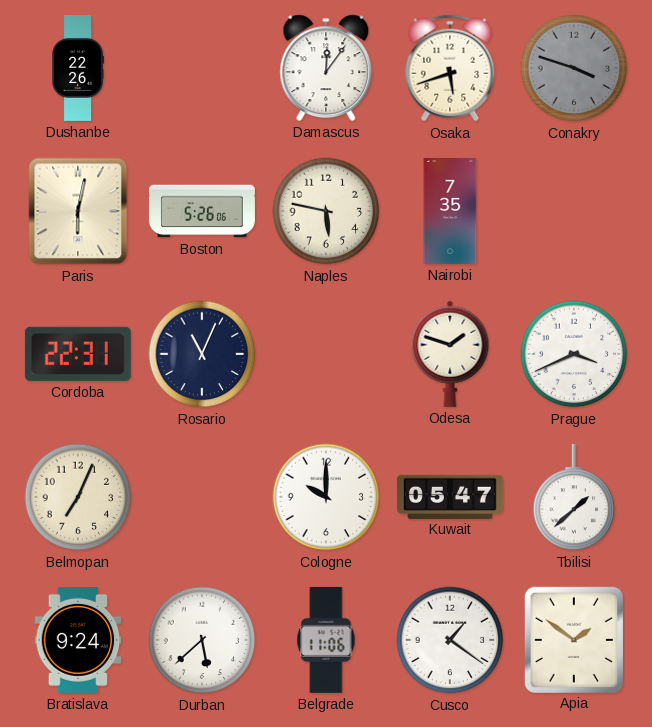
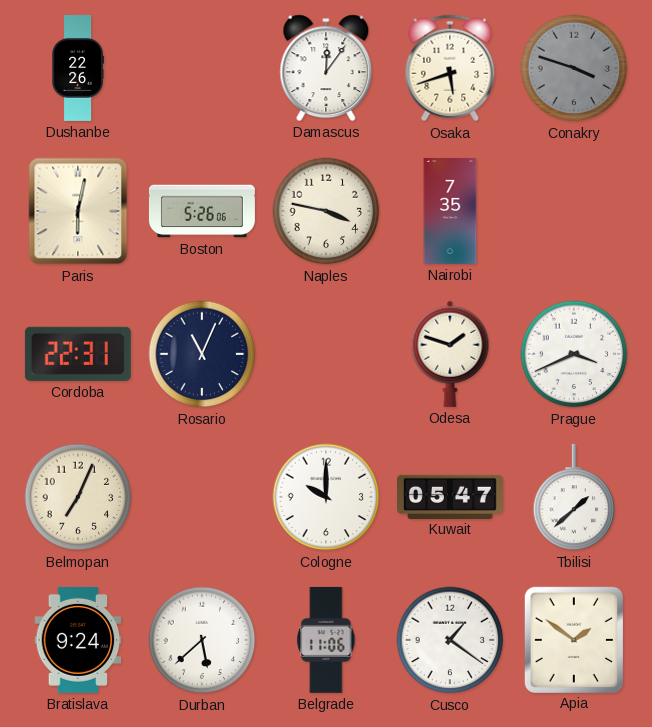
Naples: 5:47 -> 3:47
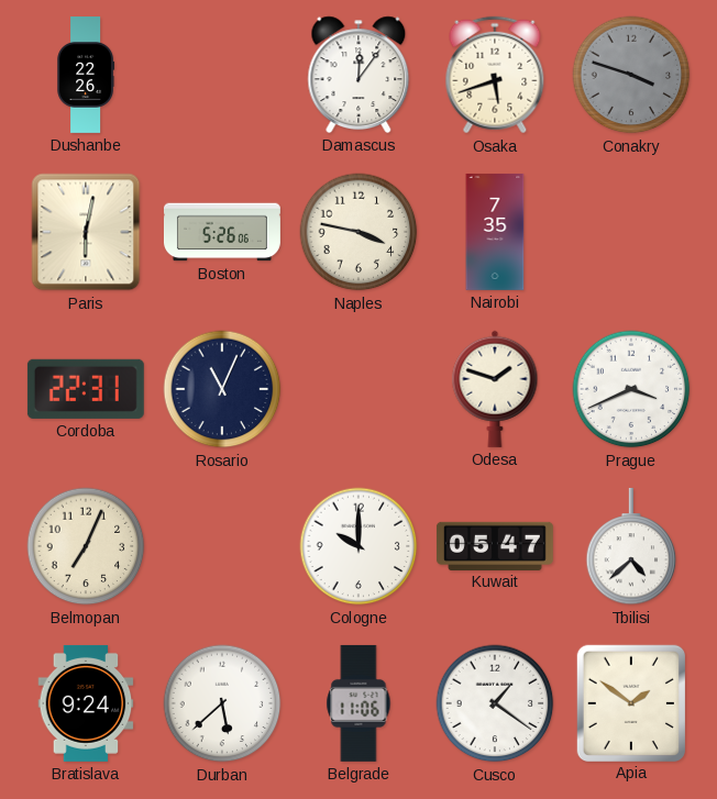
Tbilisi: 1:38 -> 4:38
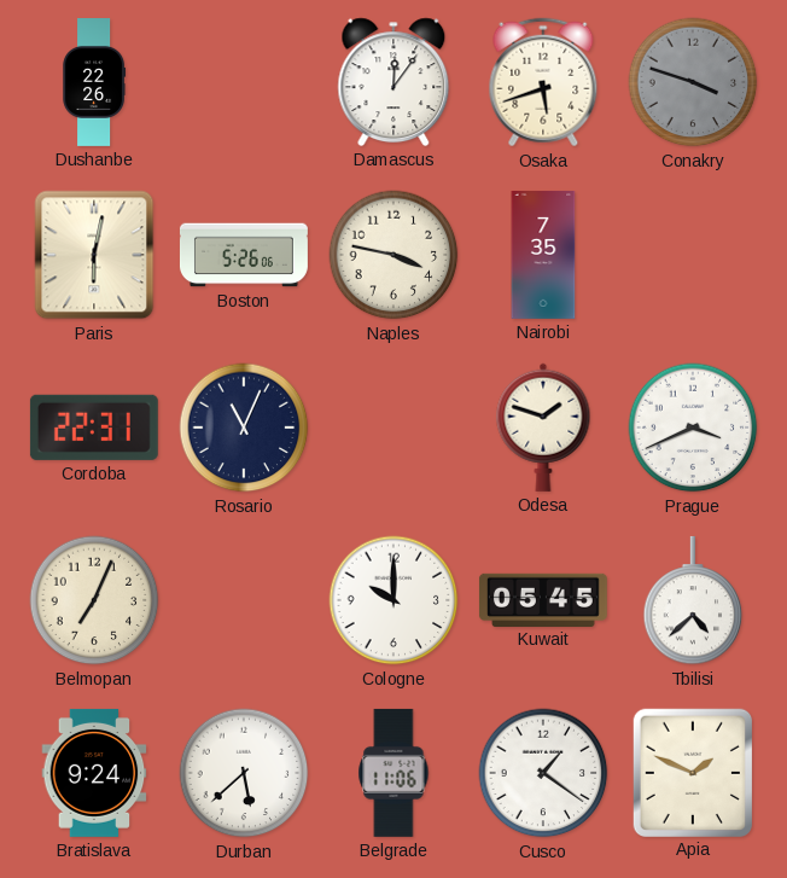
Kuwait: 05:47 -> 05:45
Apia: 1:51 -> 1:49
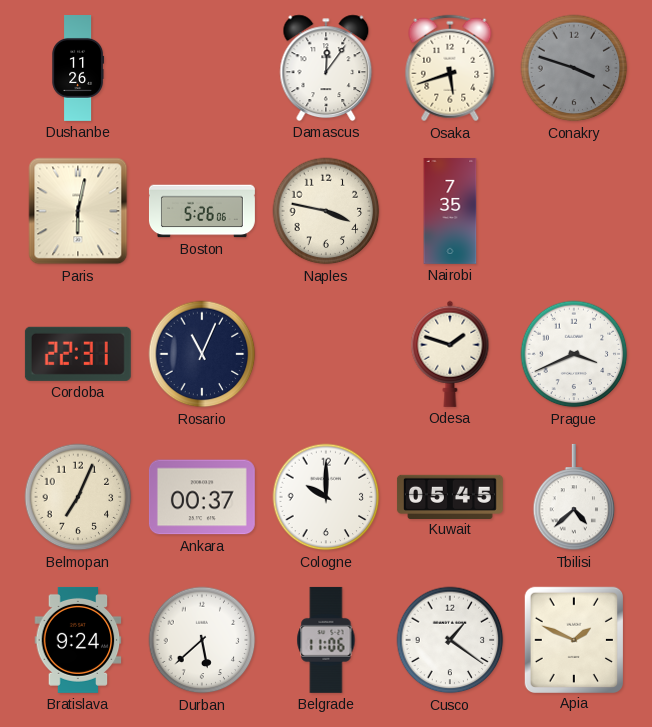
Dushanbe: 22:26 -> 11:26
Ankara: none -> 00:37
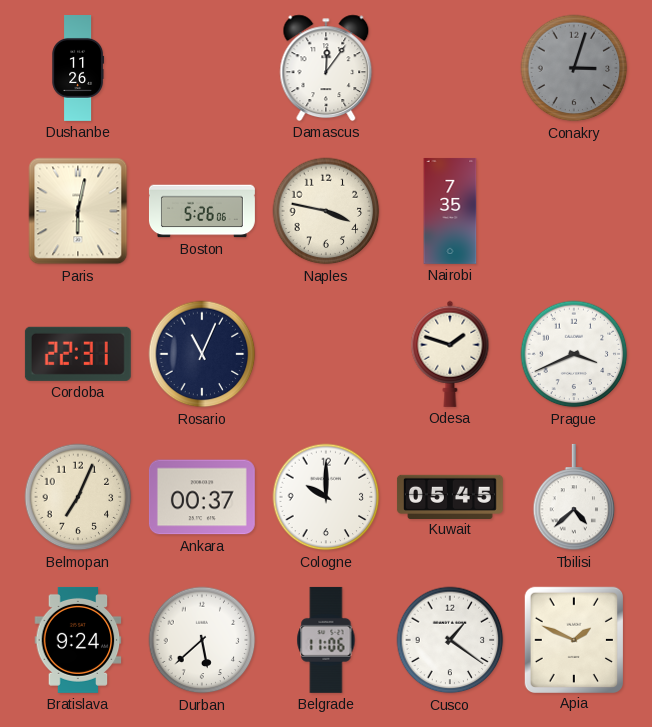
Osaka: 5:42 -> none
Conakry: 3:48 -> 3:03
